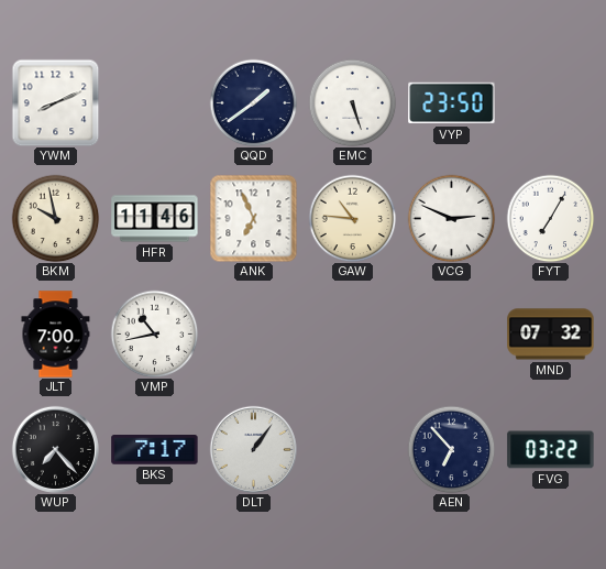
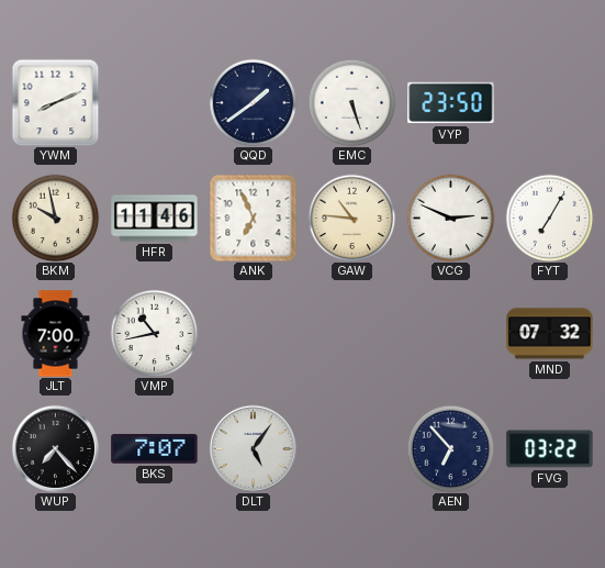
BKS: 7:17 -> 7:07
DLT: 1:06 -> 5:06
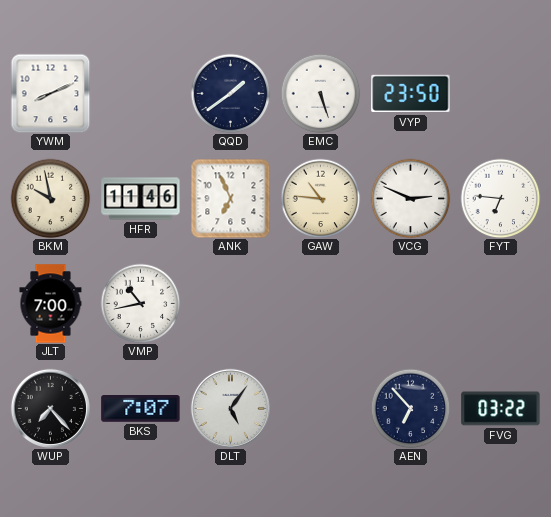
FYT: 7:05 -> 6:46
MND: 07:32 -> none
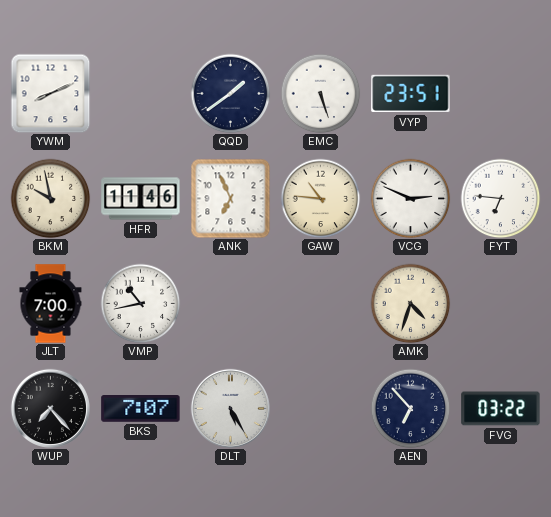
VYP: 23:50 -> 23:51
AMK: none -> 4:33
DLT: 5:06 -> 5:25
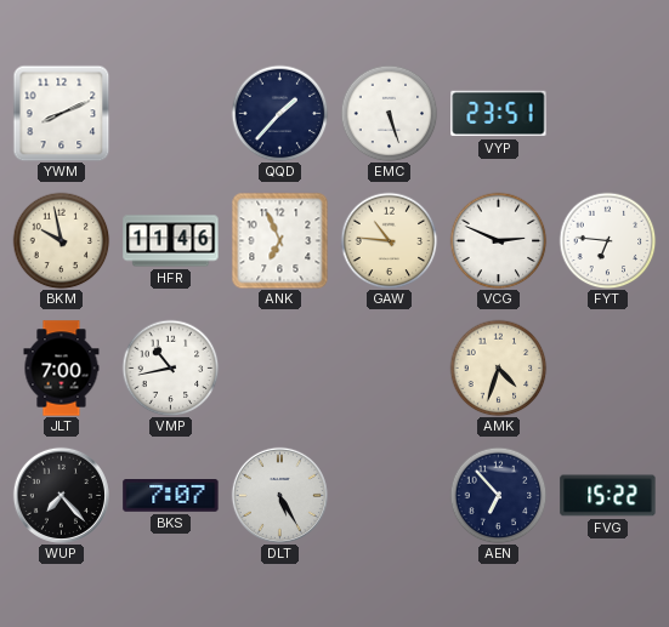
QQD: 1:39 -> 1:37
FVG: 03:22 -> 15:22
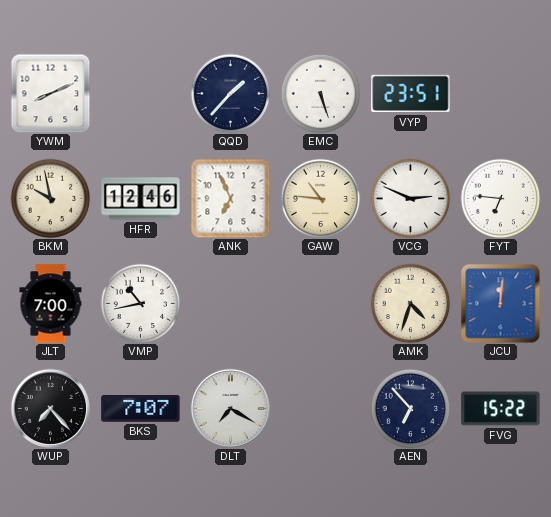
HFR: 11:46 -> 12:46
JCU: none -> 12:01
DLT: 5:25 -> 7:20
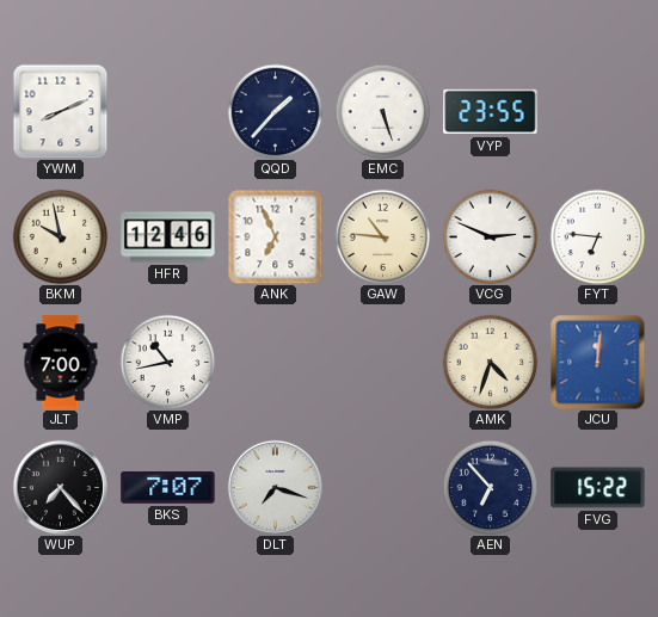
VYP: 23:51 -> 23:55
DLT: 7:20 -> 7:18
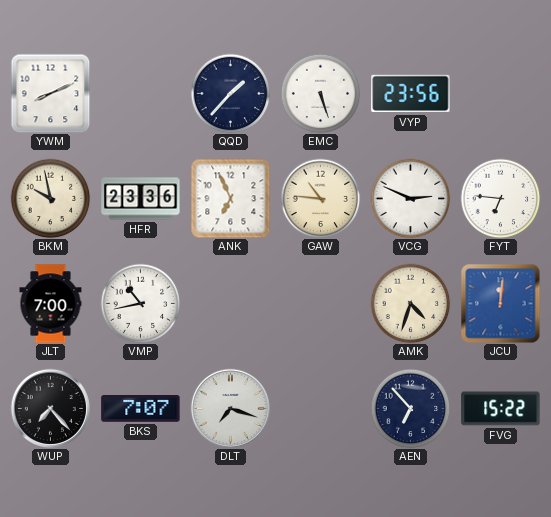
VYP: 23:55 -> 23:56
HFR: 12:46 -> 23:36
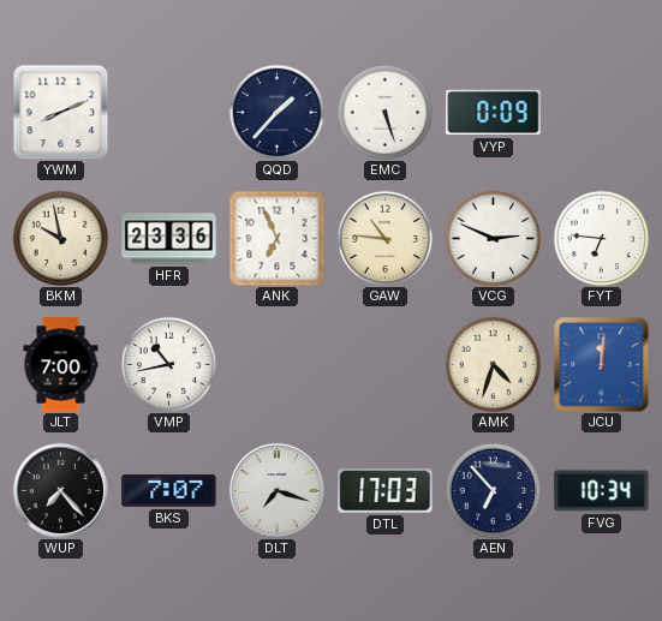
VYP: 23:56 -> 0:09
DTL: none -> 17:03
FVG: 15:22 -> 10:34
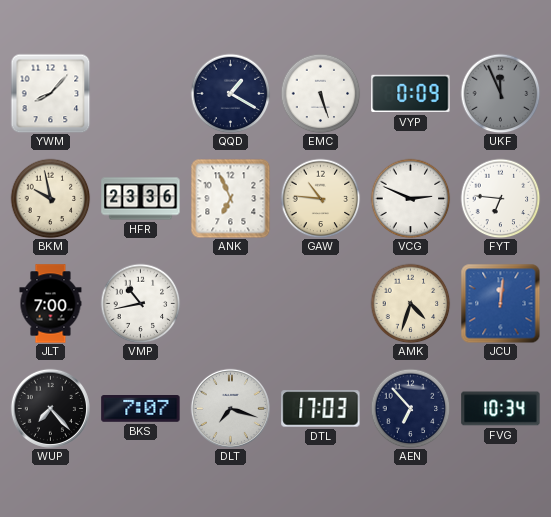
YWM: 8:11 -> 8:07
QQD: 1:37 -> 1:20
UKF: none -> 11:56
